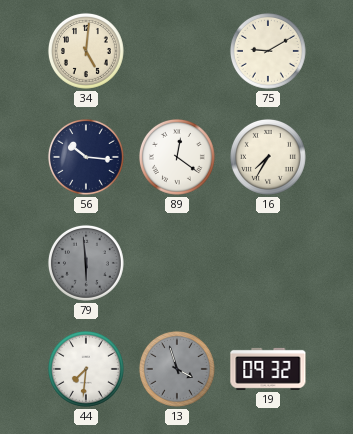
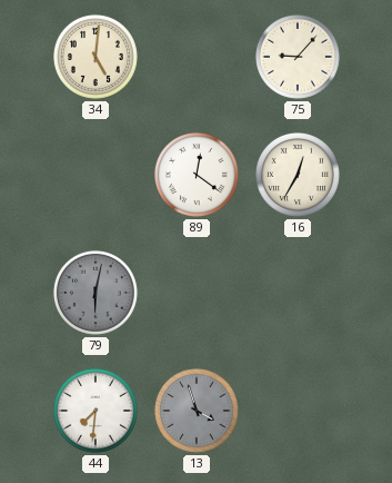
75: 9:10 -> 9:07
56: 10:16 -> none
16: 7:35 -> 12:35
79: 5:59 -> 6:02
19: 09:32 -> none
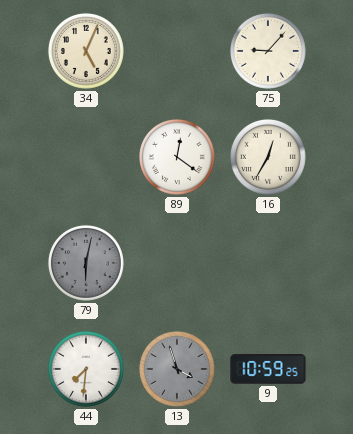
34: 5:01 -> 5:04
9: none -> 10:59
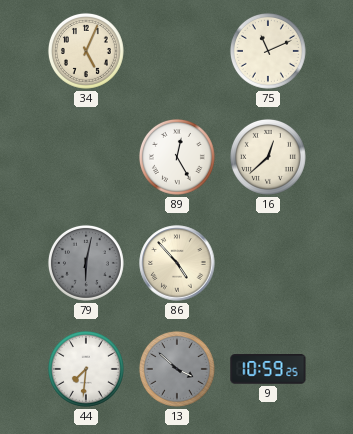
75: 9:07 -> 11:11
89: 12:21 -> 12:25
16: 12:35 -> 12:38
86: none -> 4:53
13: 3:57 -> 3:52
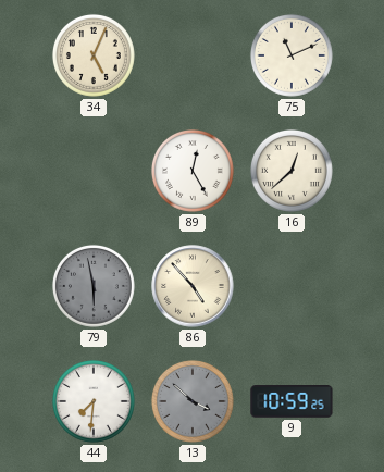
79: 6:02 -> 5:58
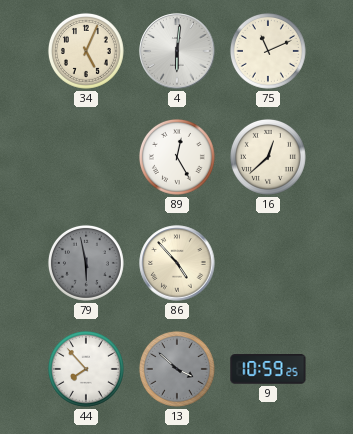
4: none -> 6:01
44: 7:31 -> 7:53
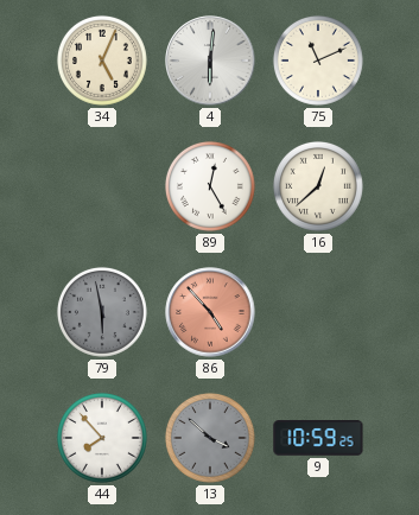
86 dial: cream -> salmon
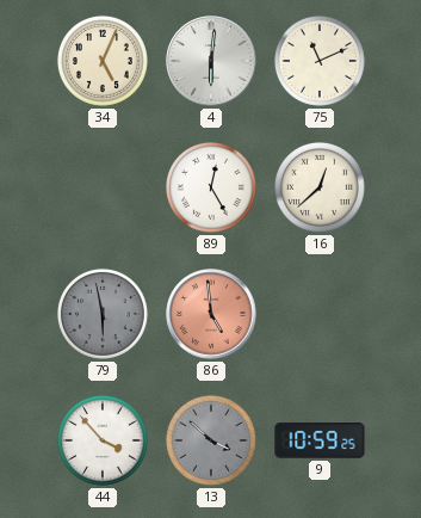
86: 4:53 -> 4:59
44: 7:53 -> 3:53
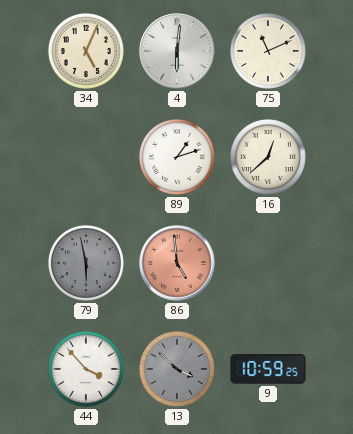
89: 12:25 -> 1:12
